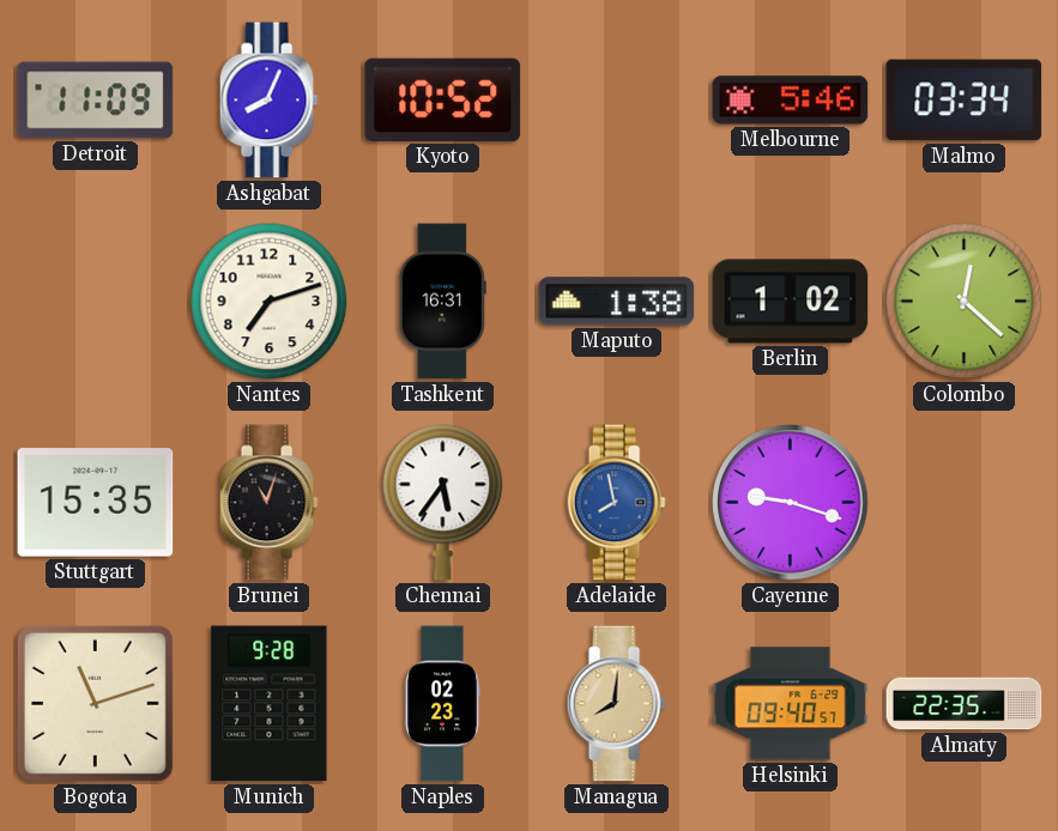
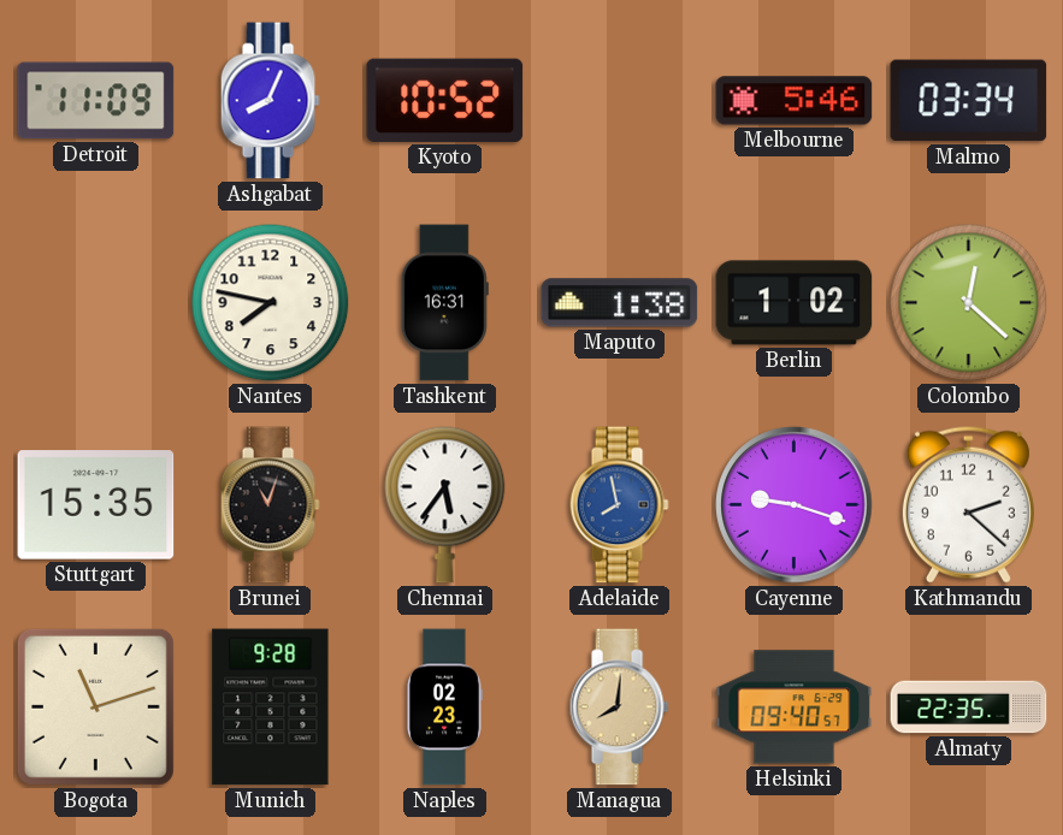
Nantes: 7:12 -> 7:47
Kathmandu: none -> 2:22
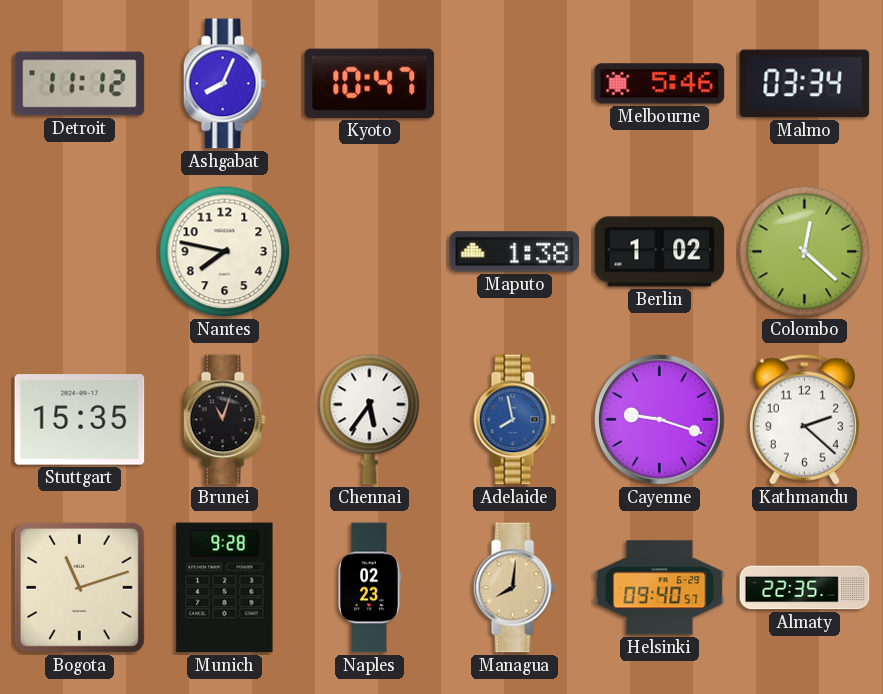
Detroit: 11:09 -> 11:12
Kyoto: 10:52 -> 10:47
Tashkent: 16:31 -> none
